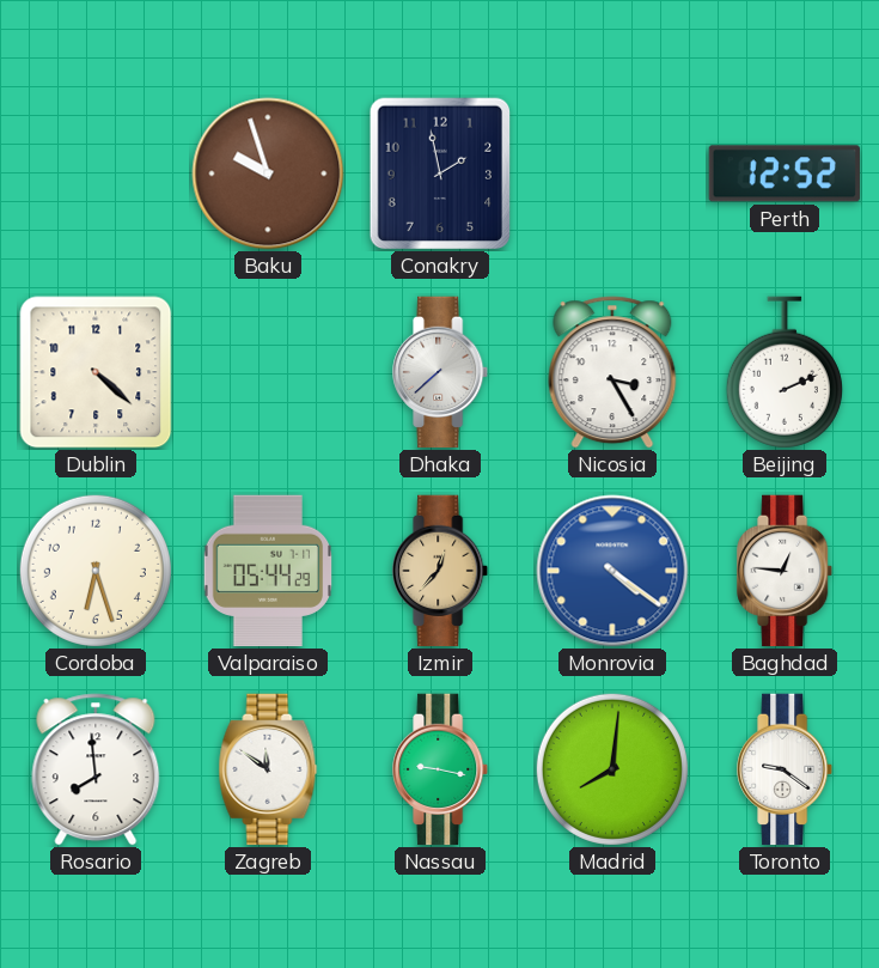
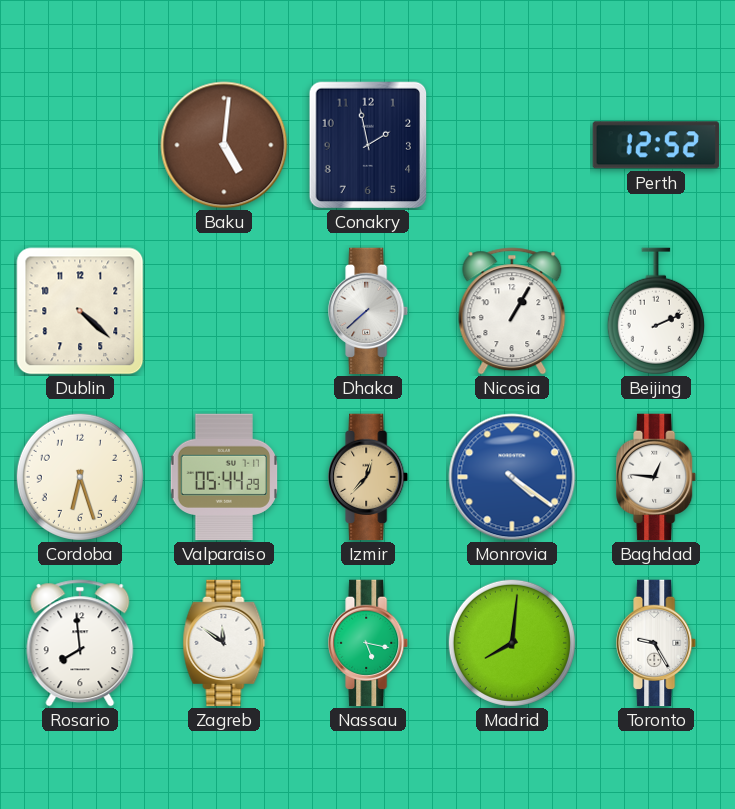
Baku: 9:57 -> 5:01
Nicosia: 3:25 -> 1:05
Nassau: 9:17 -> 5:17
Toronto: 9:21 -> 9:25
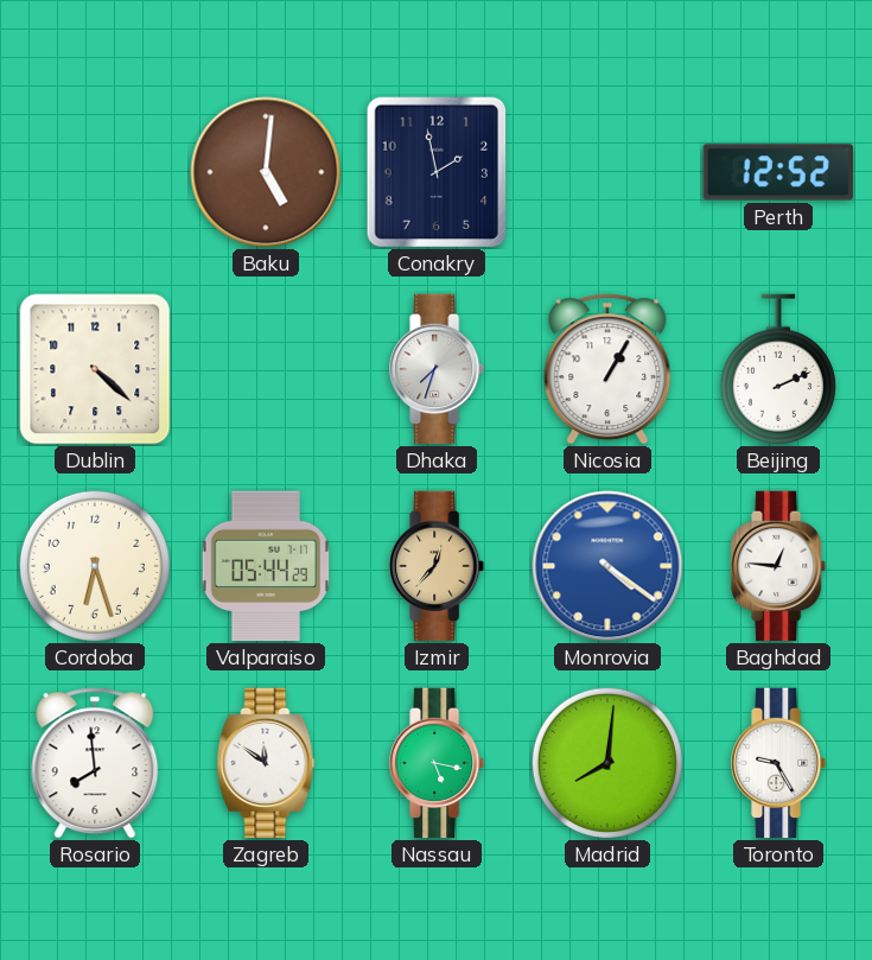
Dhaka: 7:38 -> 7:33
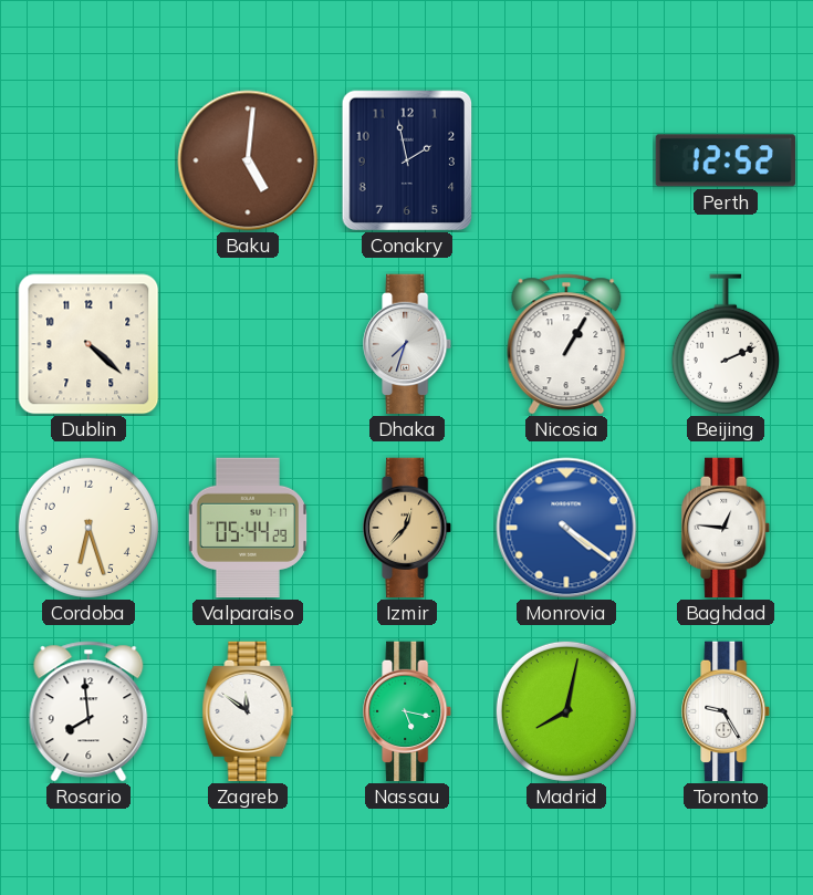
Madrid: 8:01 -> 8:02
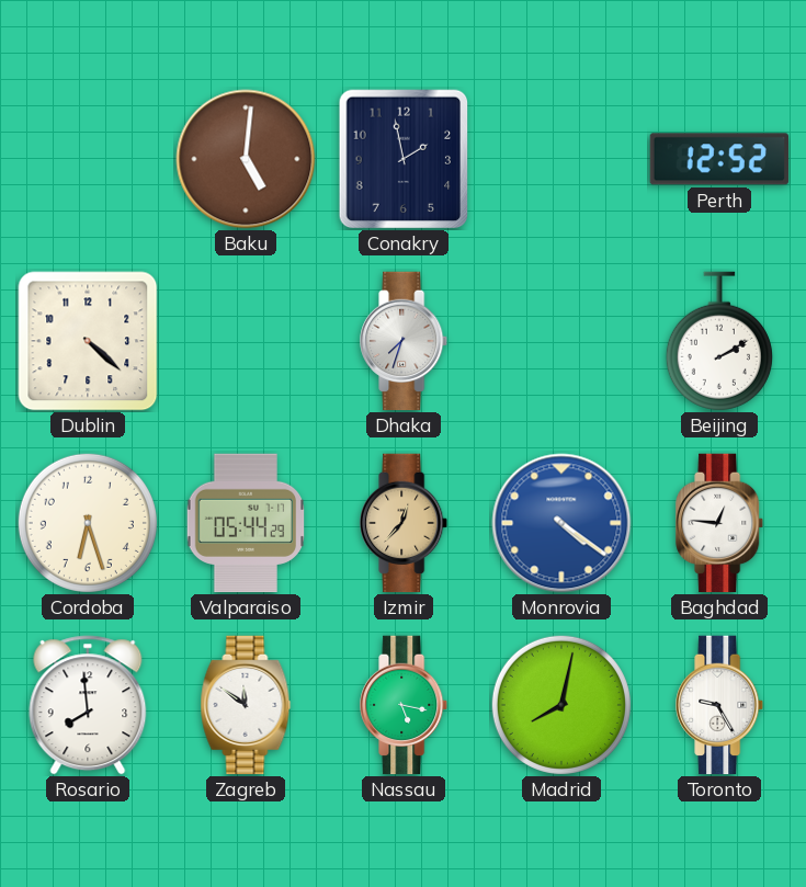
Nicosia: 1:05 -> none
Beijing: 2:11 -> 2:10
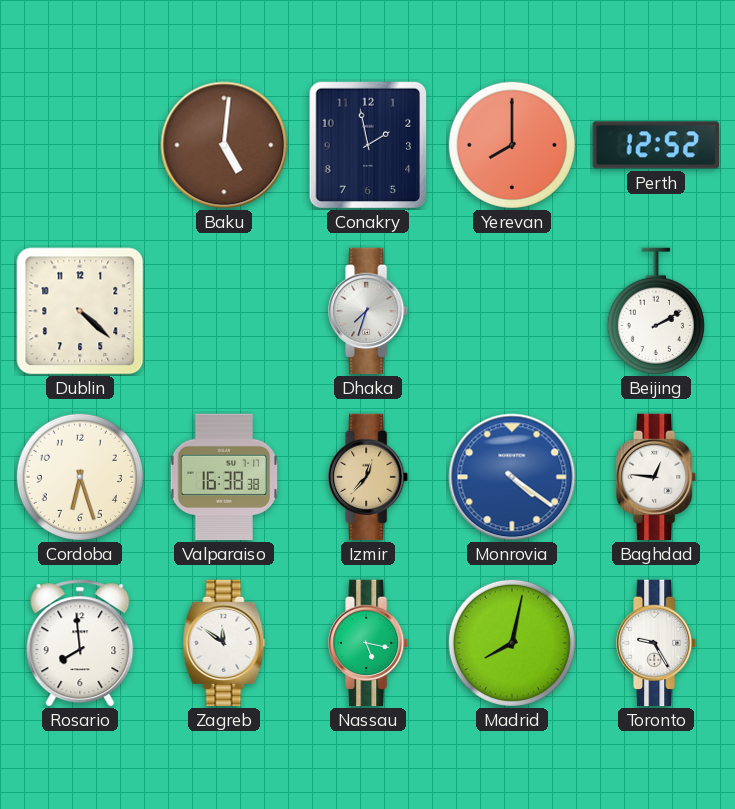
Yerevan: none -> 8:00
Valparaiso: 05:44 -> 16:38
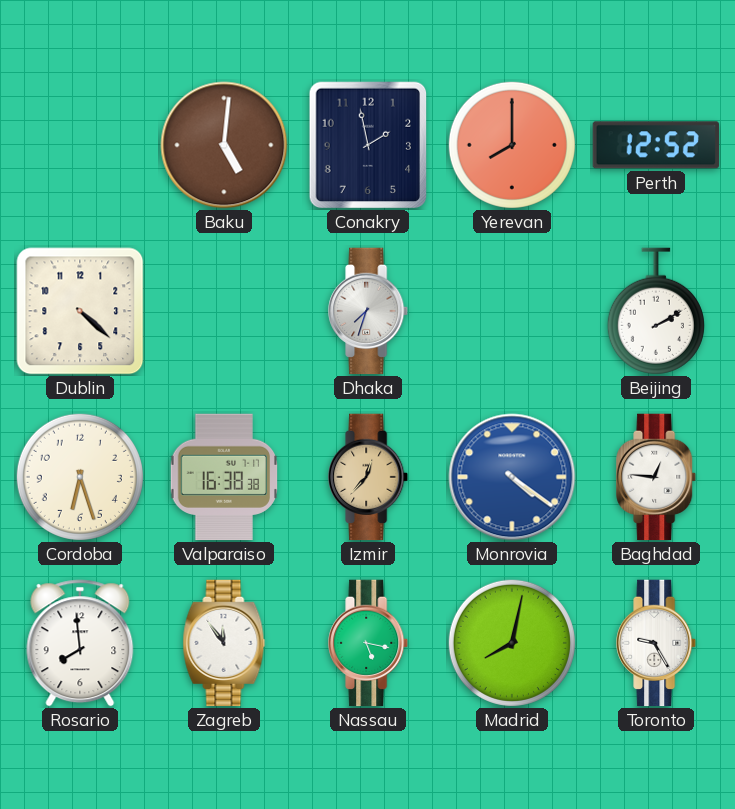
Zagreb: 11:51 -> 11:54
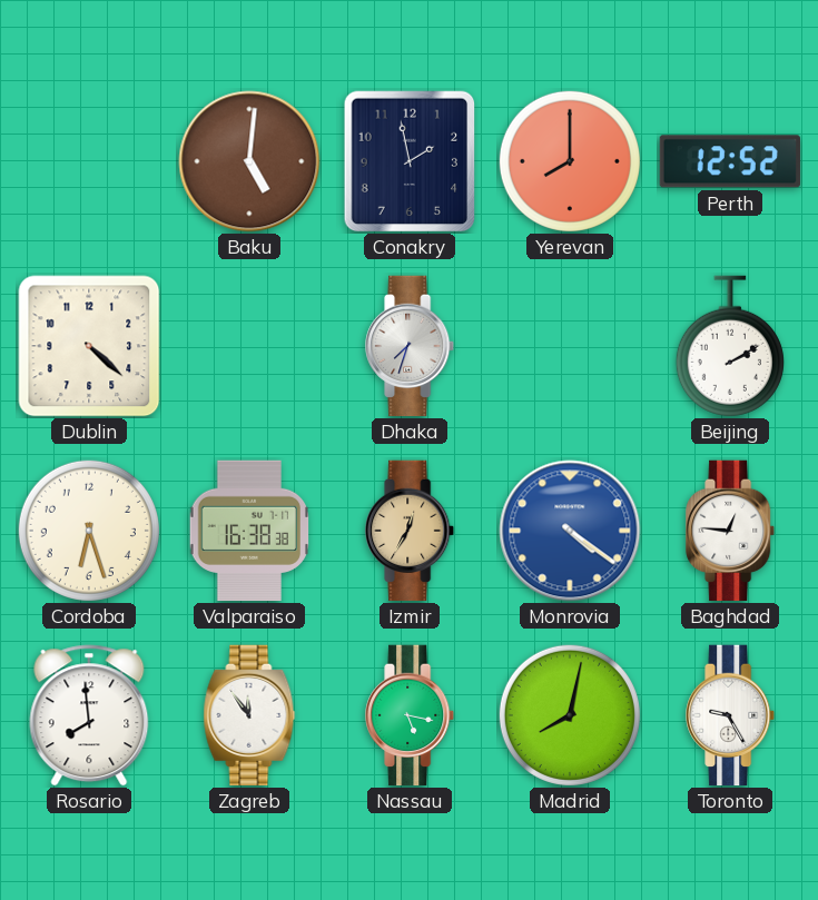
Izmir: 12:37 -> 12:35
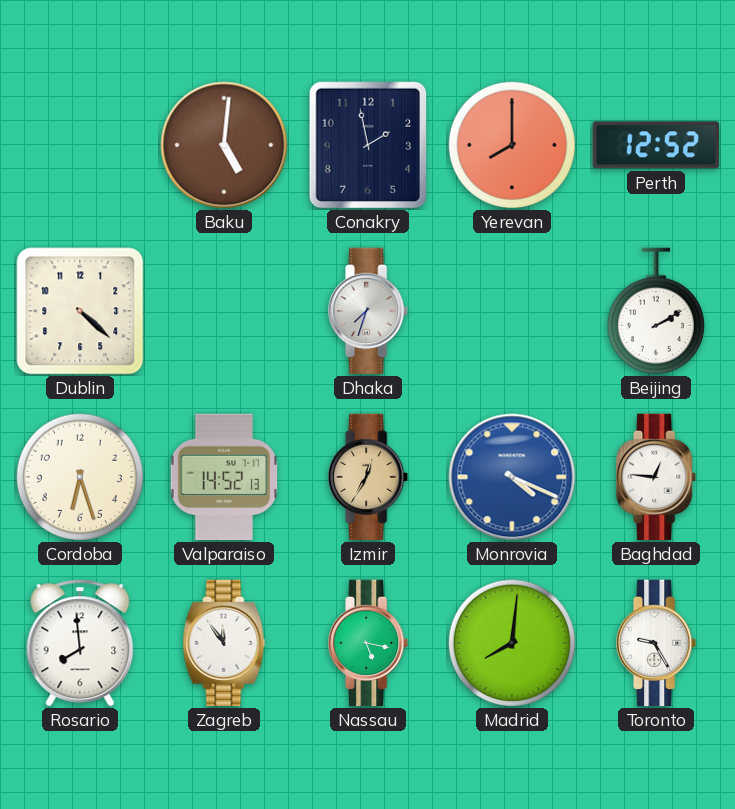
Valparaiso: 16:38 -> 14:52
Monrovia: 4:21 -> 4:19
Madrid: 8:02 -> 8:01
